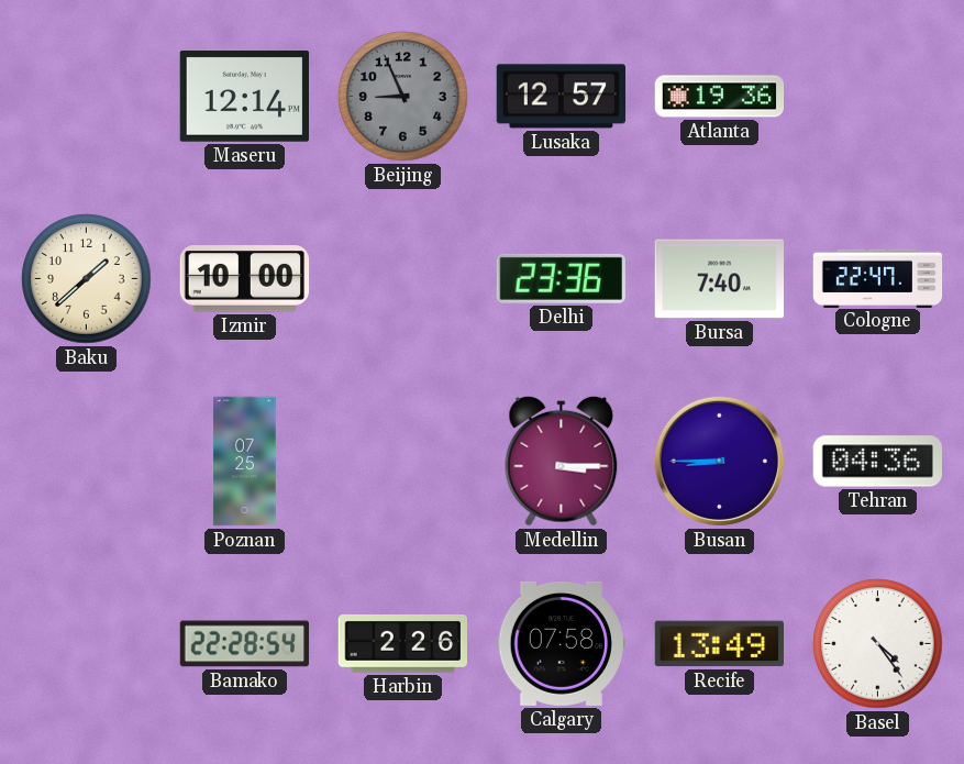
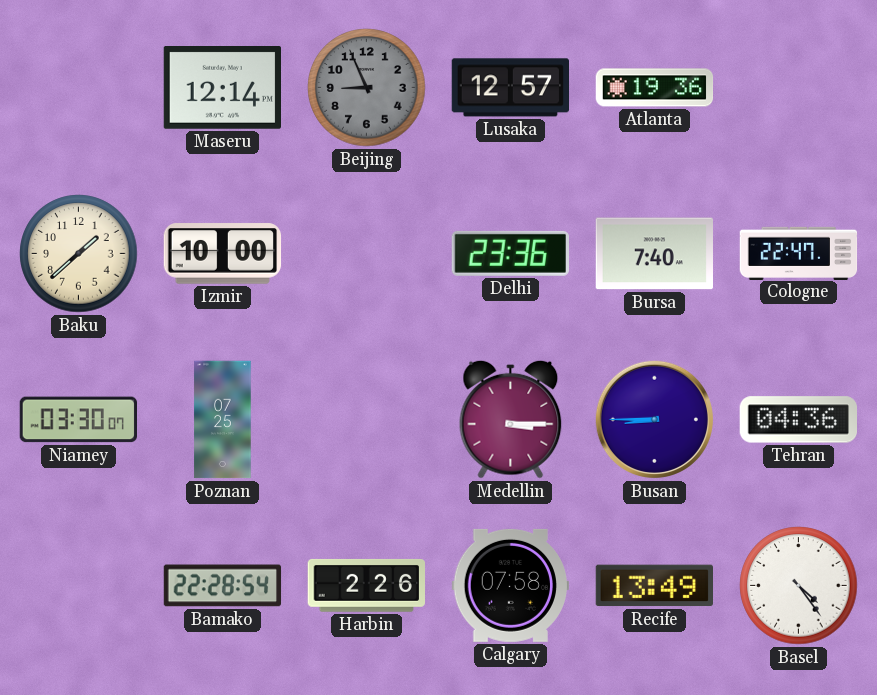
Niamey: none -> 03:30
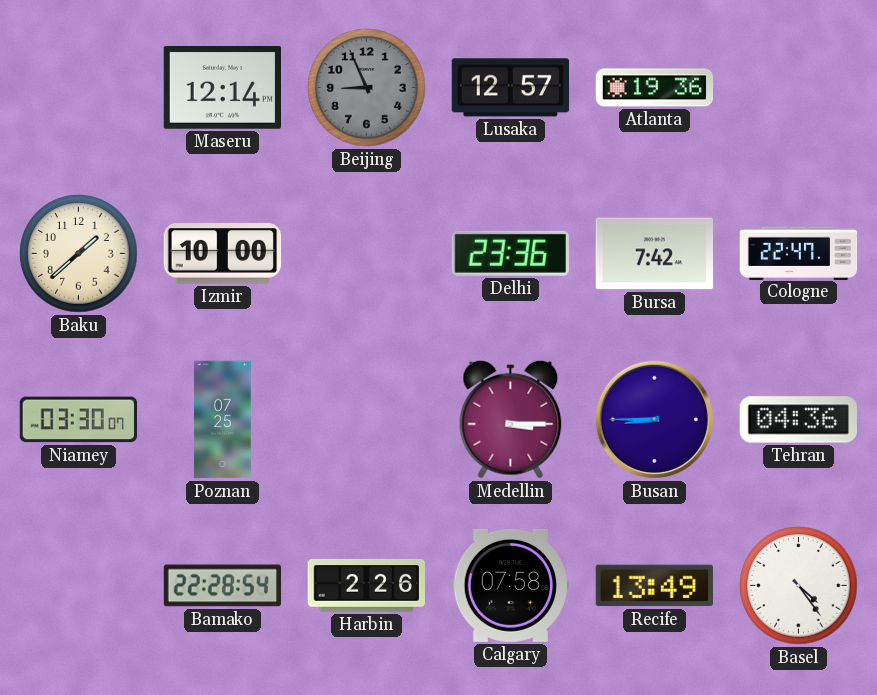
Bursa: 7:40 -> 7:42
